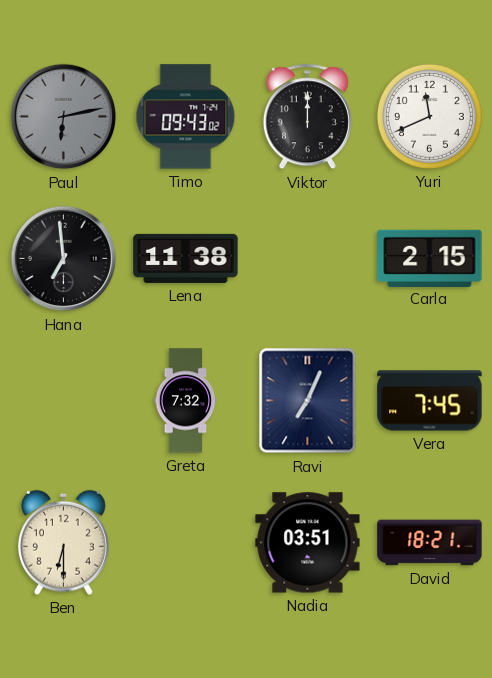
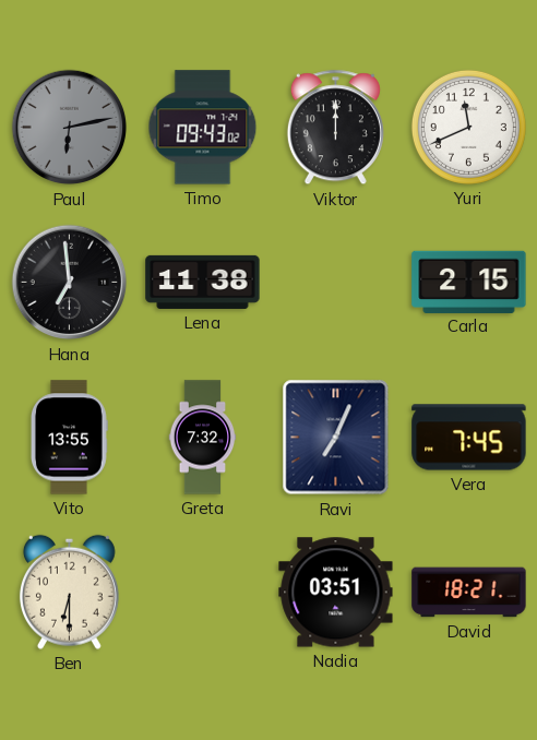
Vito: none -> 13:55
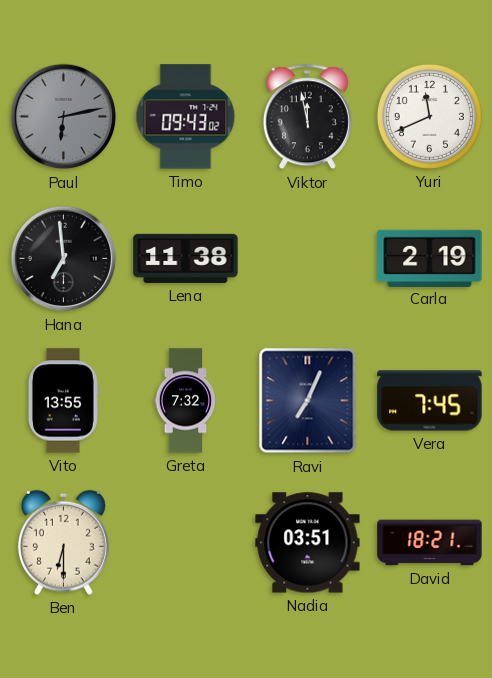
Viktor: 12:00 -> 11:58
Carla: 2:15 -> 2:19
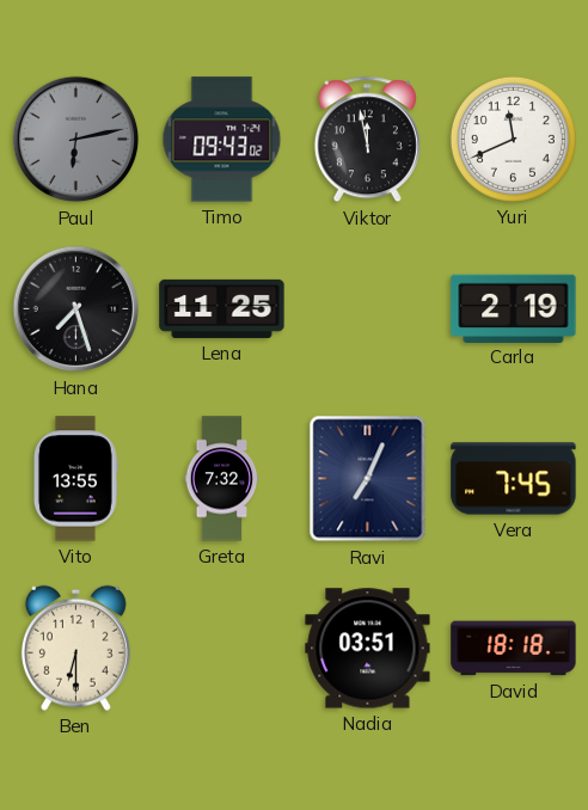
Hana: 6:59 -> 7:27
Lena: 11:38 -> 11:25
David: 18:21 -> 18:18
